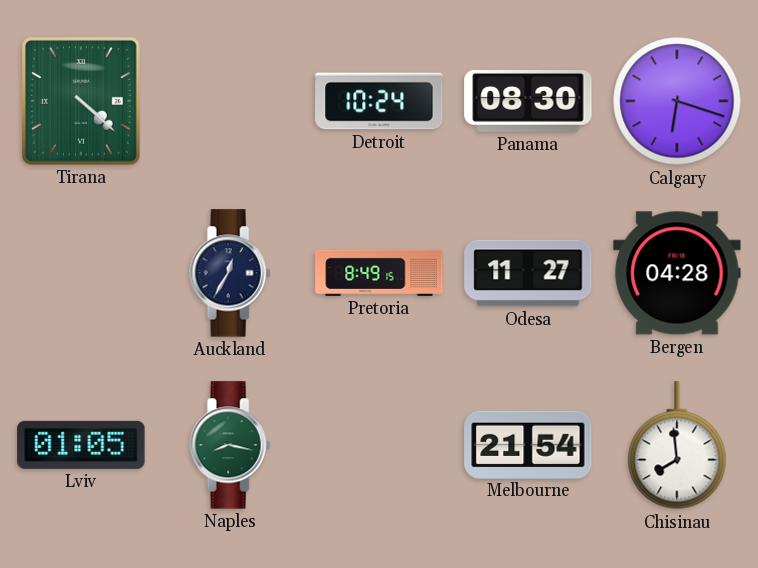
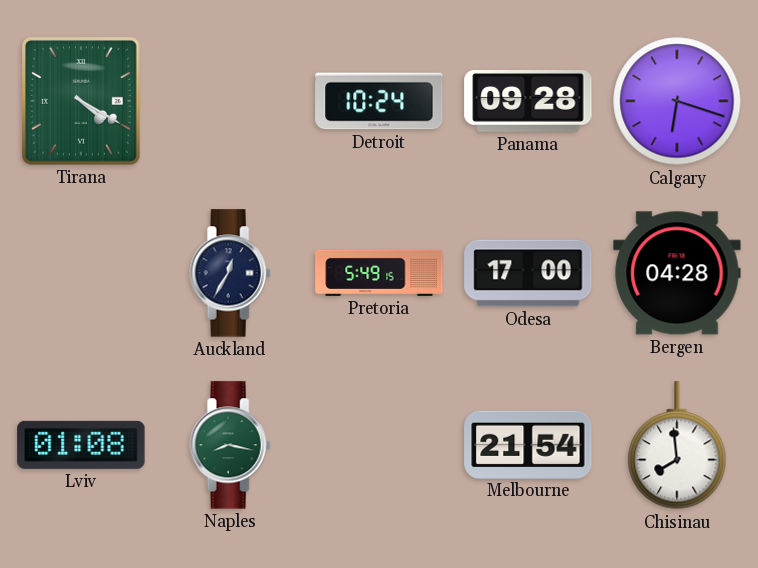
Tirana: 4:22 -> 4:20
Panama: 08:30 -> 09:28
Pretoria: 8:49 -> 5:49
Odesa: 11:27 -> 17:00
Lviv: 01:05 -> 01:08
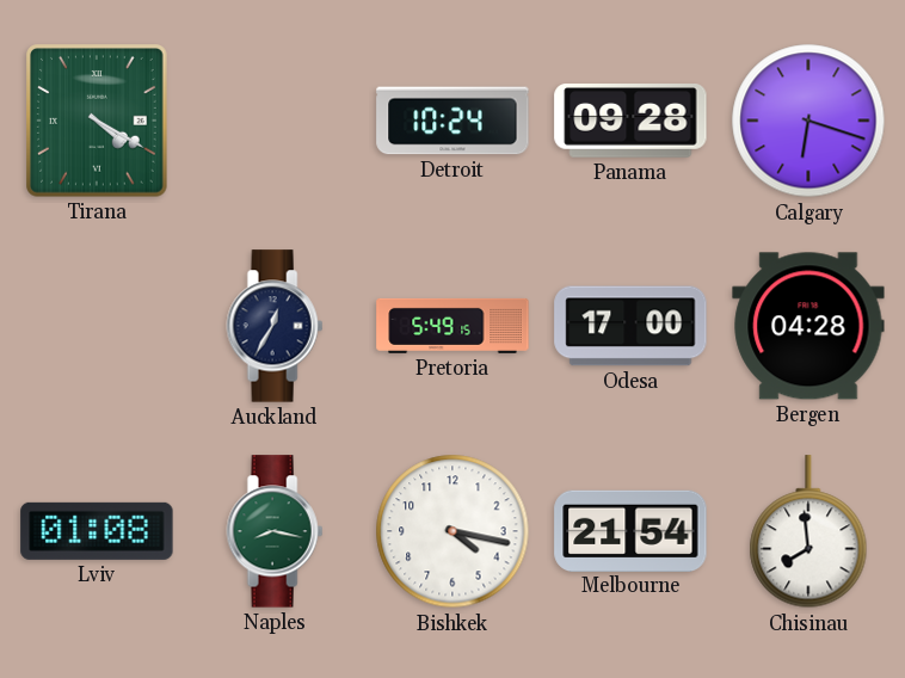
Bishkek: none -> 4:17
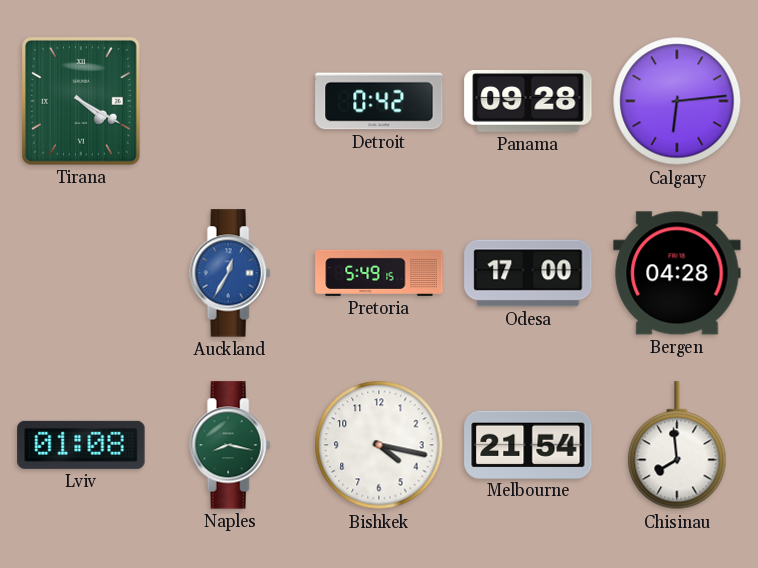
Detroit: 10:24 -> 0:42
Calgary: 6:18 -> 6:14
Auckland dial: navy -> blue
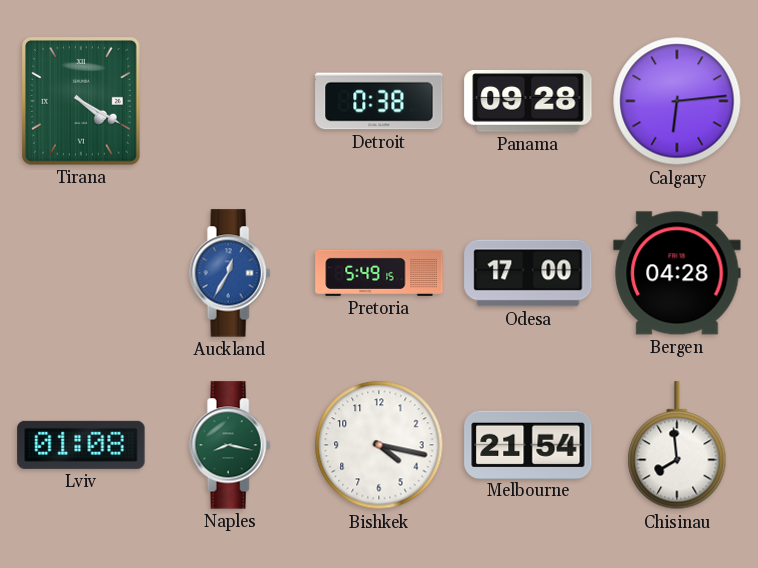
Detroit: 0:42 -> 0:38
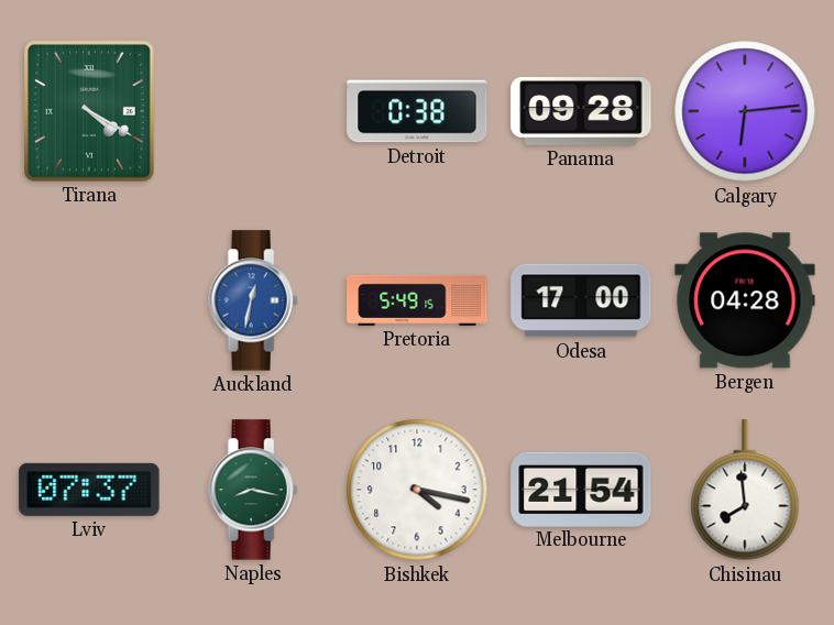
Auckland: 12:35 -> 12:32
Lviv: 01:08 -> 07:37
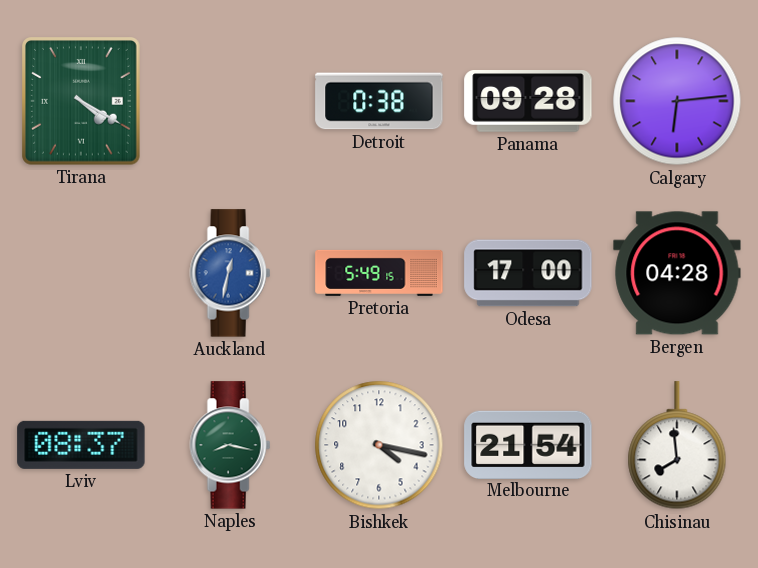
Lviv: 07:37 -> 08:37
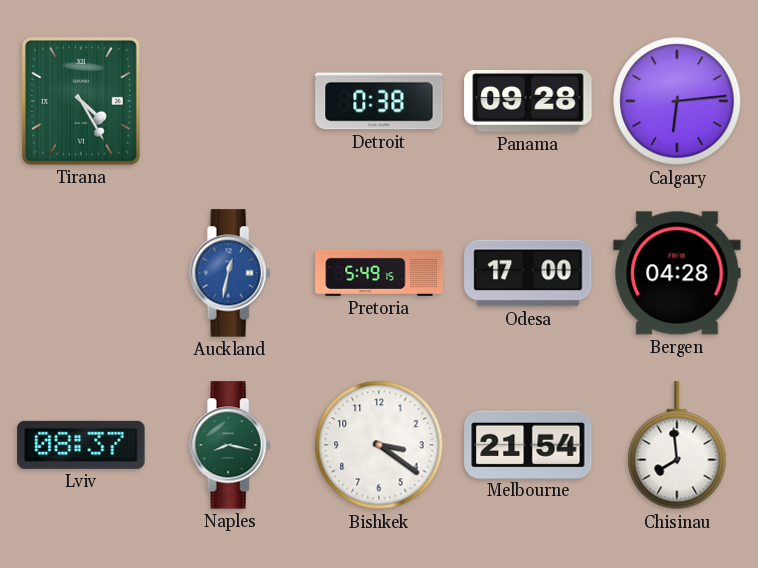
Tirana: 4:20 -> 4:25
Bishkek: 4:17 -> 3:21
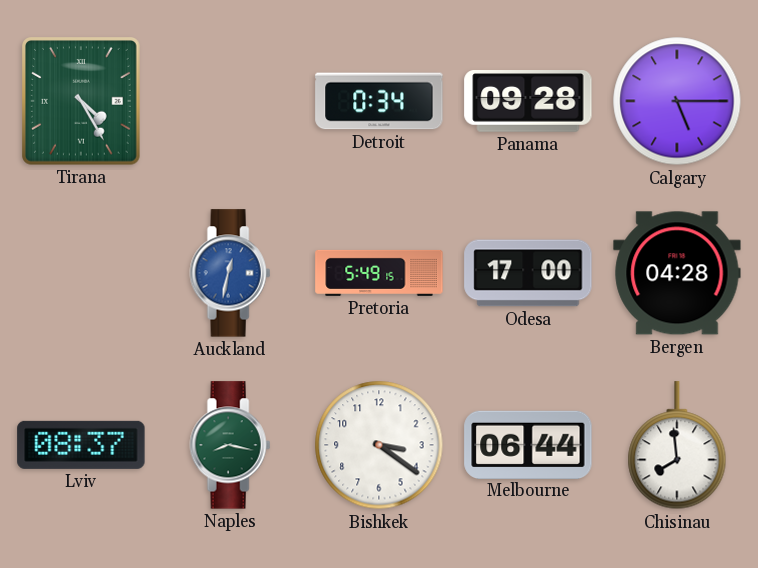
Detroit: 0:38 -> 0:34
Calgary: 6:14 -> 5:15
Melbourne: 21:54 -> 06:44
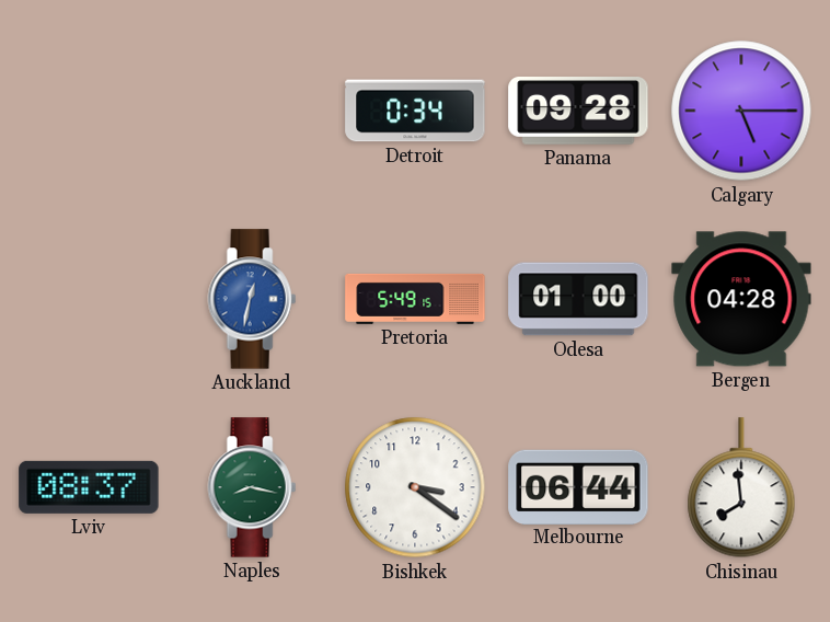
Tirana: 4:25 -> none
Odesa: 17:00 -> 01:00
